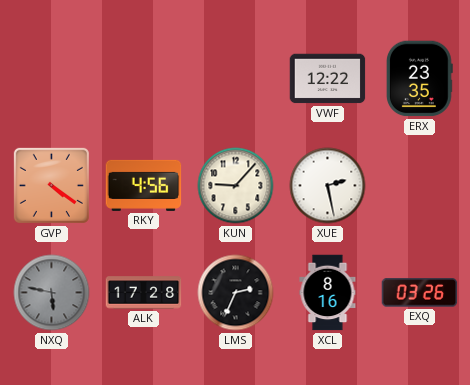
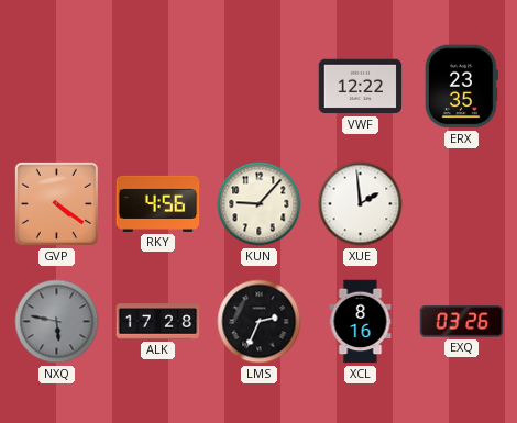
XUE: 2:28 -> 1:59
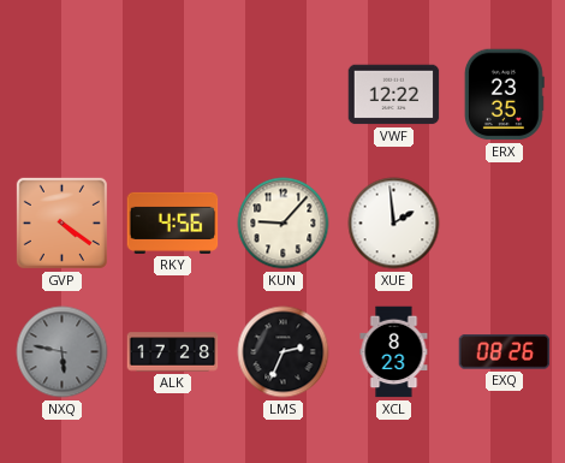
XCL: 8:16 -> 8:23
EXQ: 03:26 -> 08:26
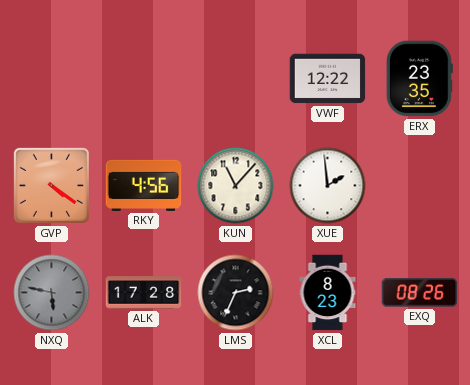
KUN: 9:07 -> 11:07
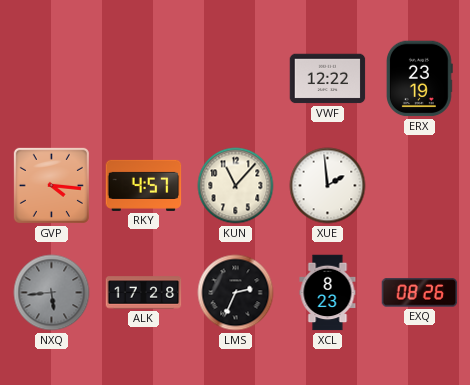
ERX: 23:35 -> 23:19
GVP: 4:21 -> 4:16
RKY: 4:56 -> 4:57
NXQ: 5:47 -> 5:44
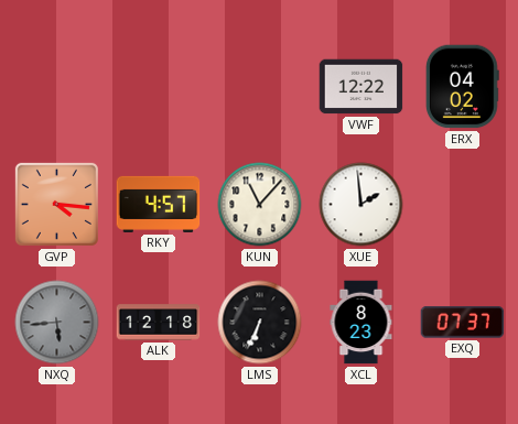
ERX: 23:19 -> 04:02
ALK: 17:28 -> 12:18
LMS: 2:34 -> 6:34
EXQ: 08:26 -> 07:37
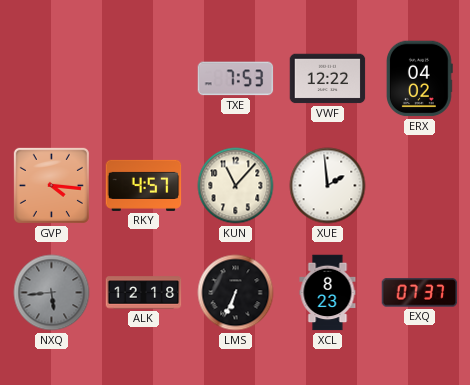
TXE: none -> 7:53
